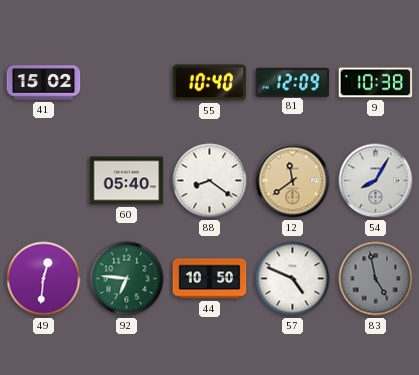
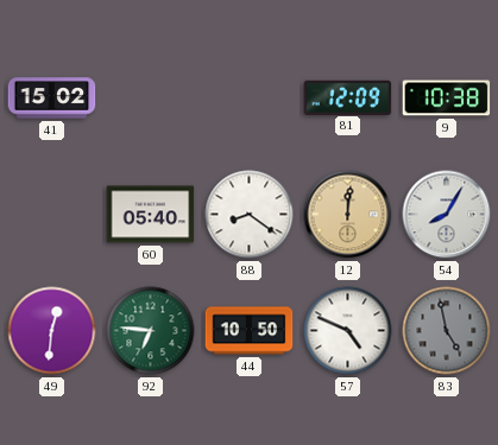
55: 10:40 -> none
12: 11:39 -> 12:01
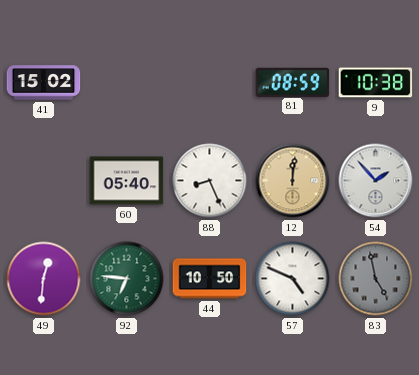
81: 12:09 -> 08:59
88: 8:21 -> 8:26
54: 8:05 -> 1:53
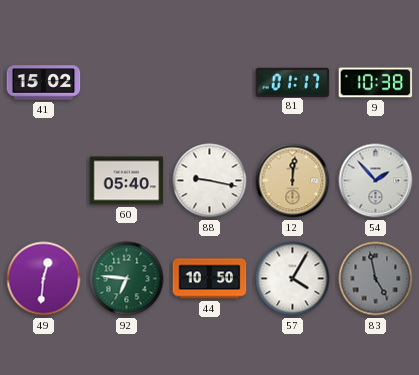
81: 08:59 -> 01:17
88: 8:26 -> 9:17
57: 4:49 -> 4:05
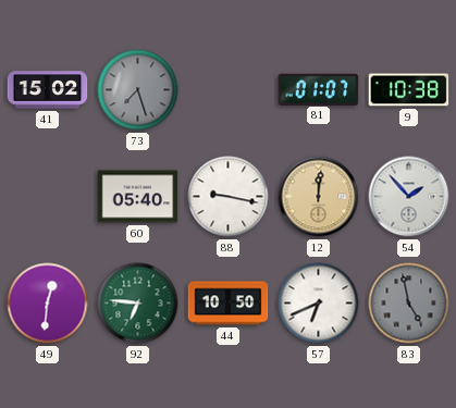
73: none -> 7:27
81: 01:17 -> 01:07
57: 4:05 -> 6:41
